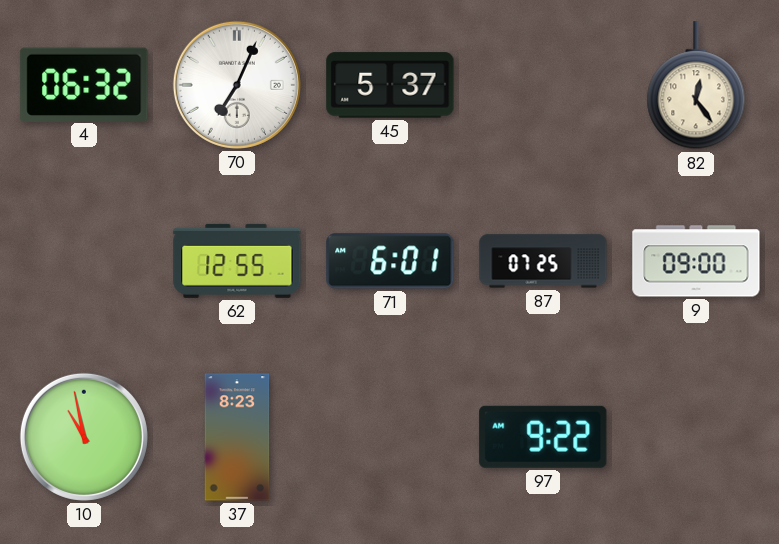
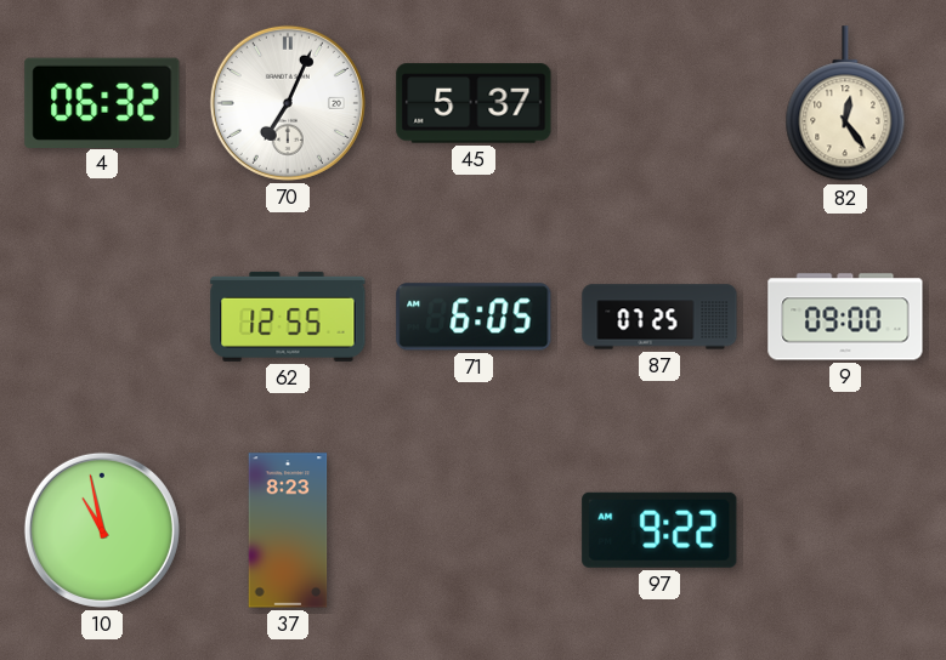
71: 6:01 -> 6:05
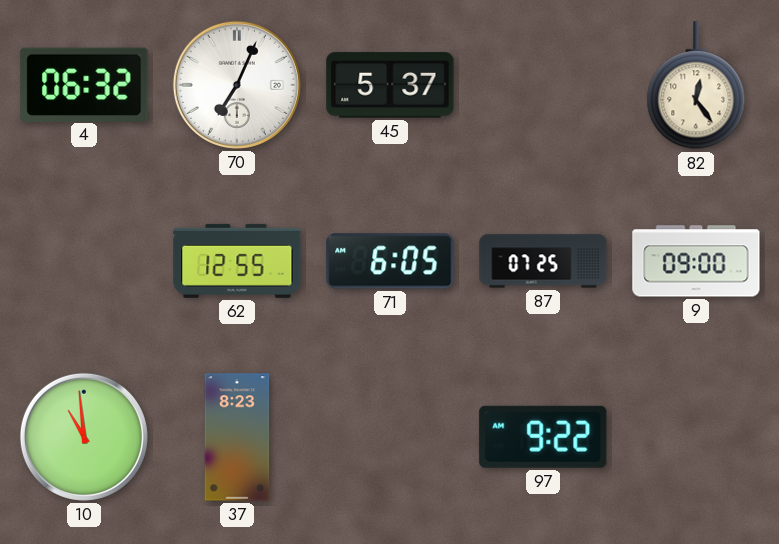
10: 10:58 -> 10:59
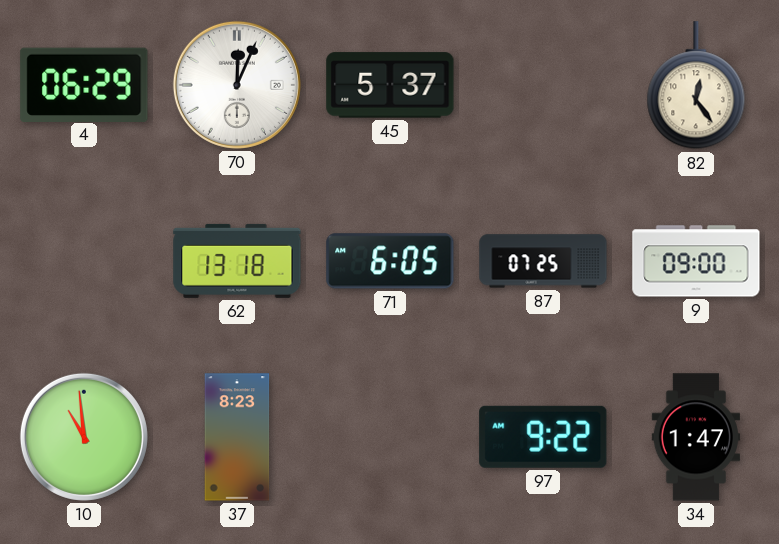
4: 06:32 -> 06:29
70: 7:04 -> 12:04
62: 12:55 -> 13:18
34: none -> 1:47
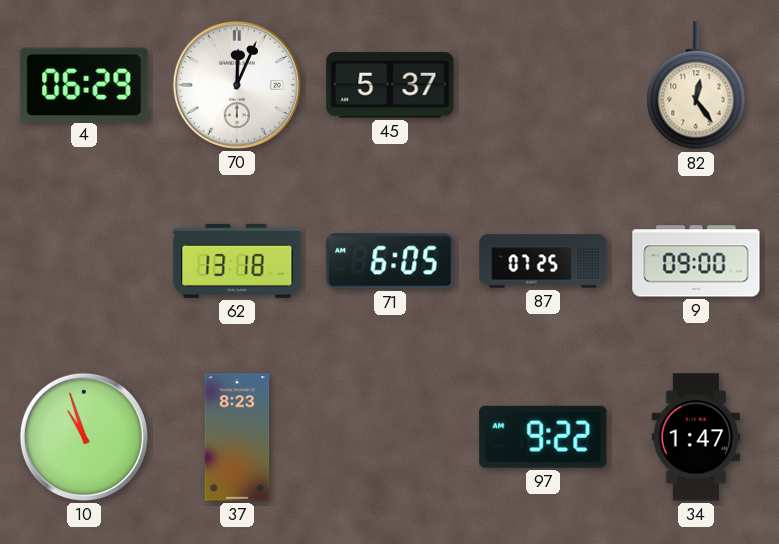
10: 10:59 -> 10:57
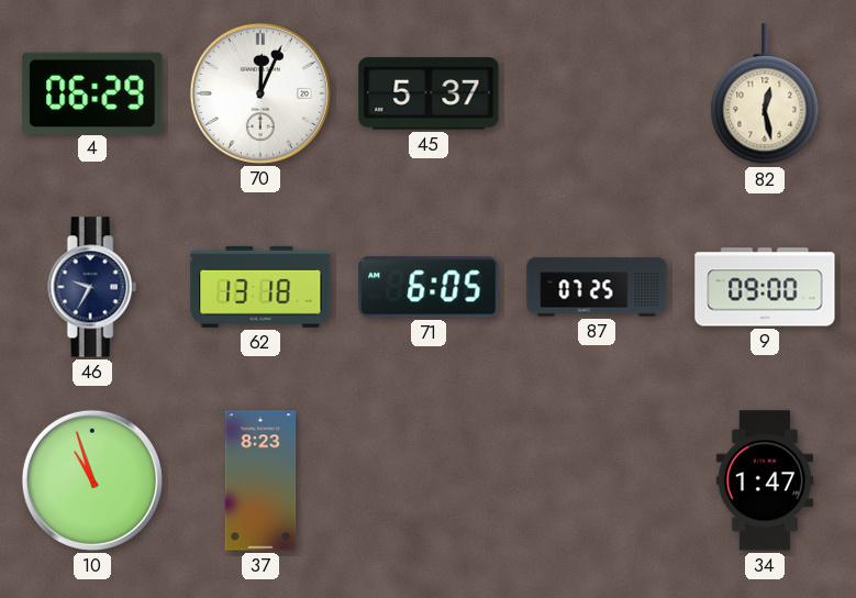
82: 12:24 -> 12:28
46: none -> 9:35
97: 9:22 -> none
